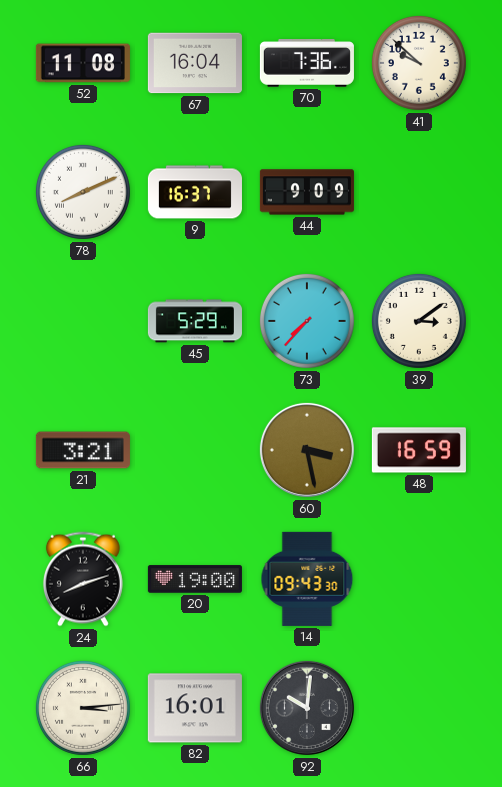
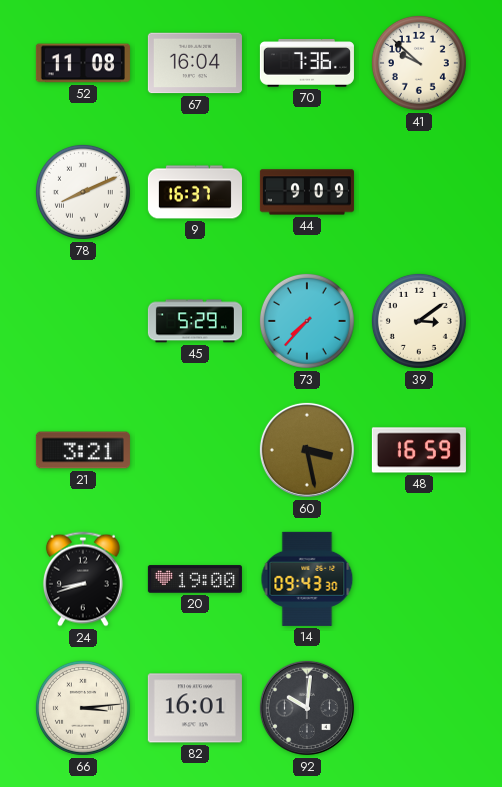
24: 8:12 -> 8:42
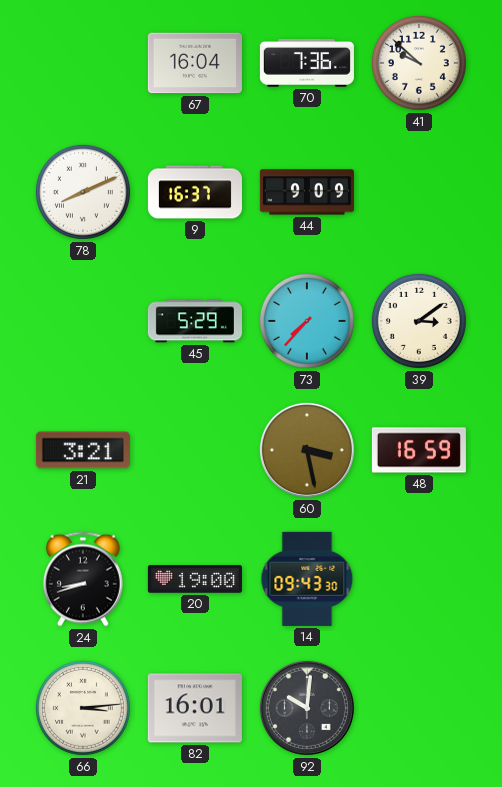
52: 11:08 -> none
